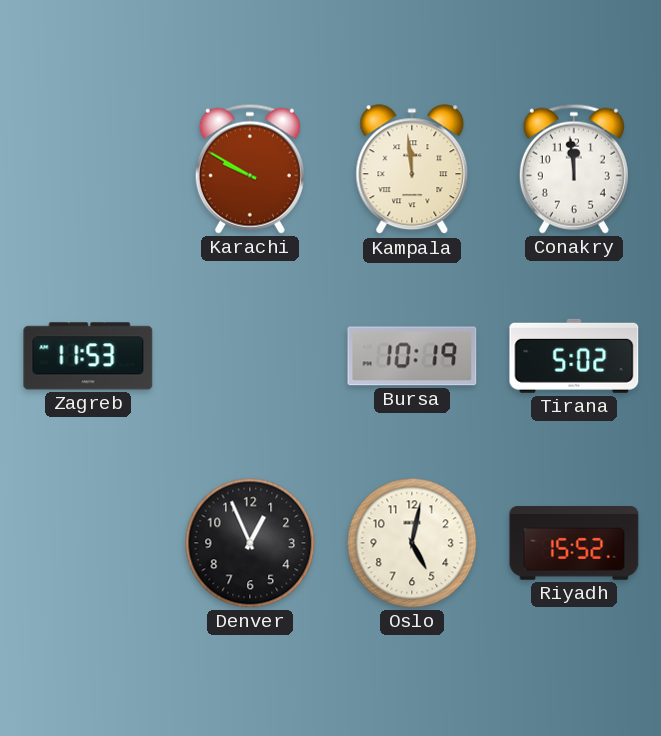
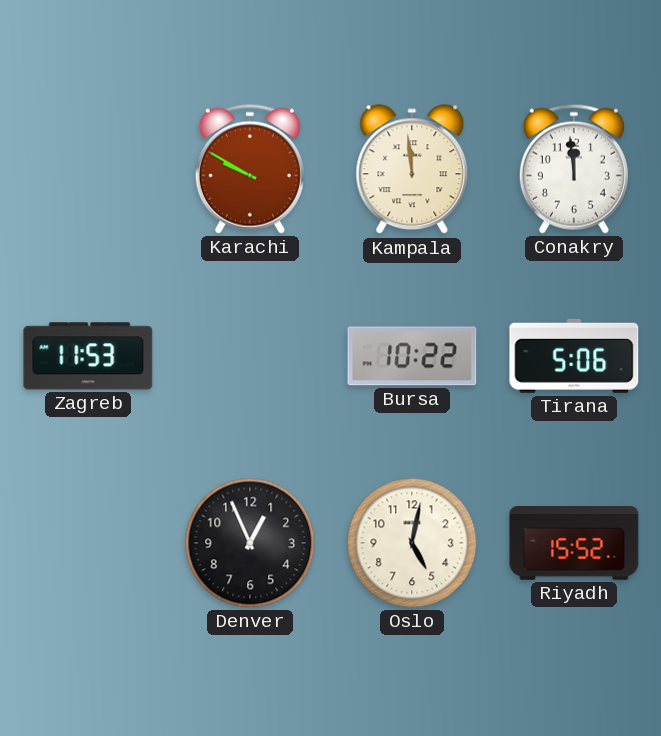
Bursa: 10:19 -> 10:22
Tirana: 5:02 -> 5:06
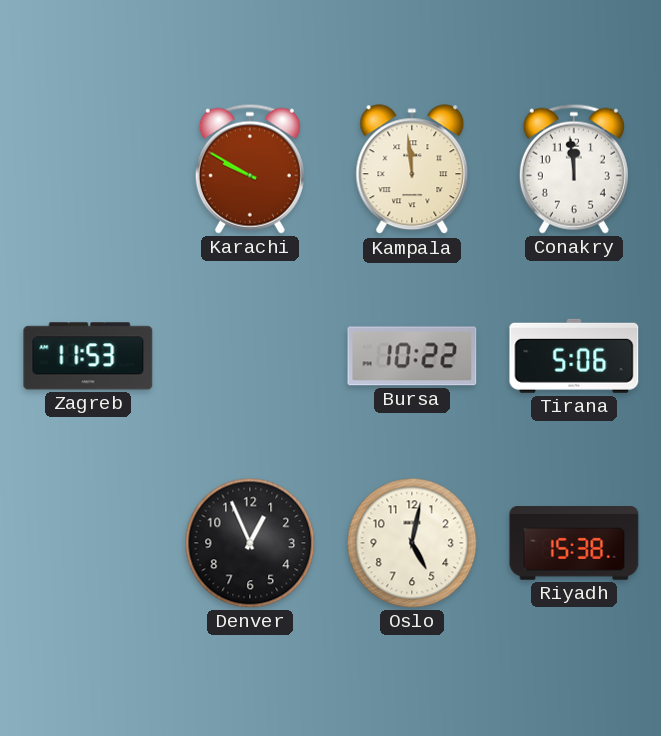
Riyadh: 15:52 -> 15:38
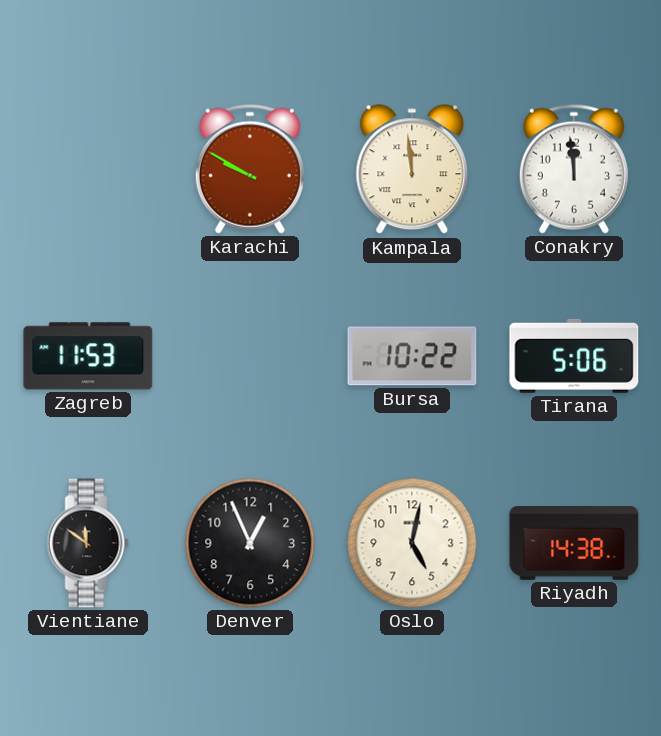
Vientiane: none -> 11:51
Riyadh: 15:38 -> 14:38
